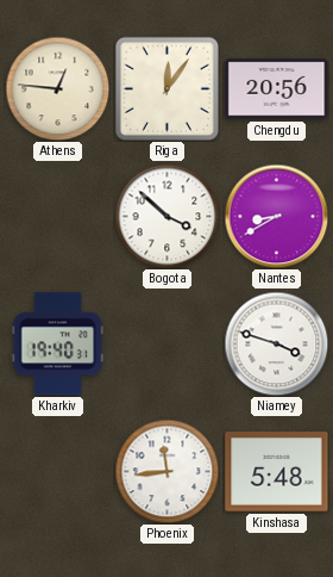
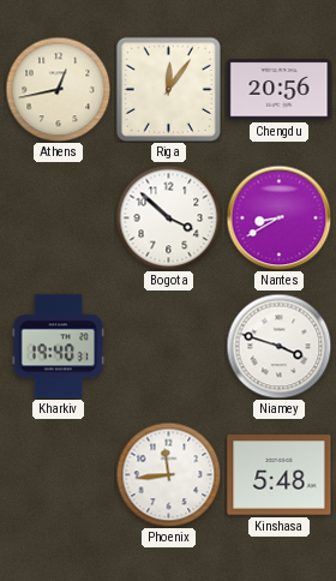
Athens: 12:46 -> 12:43
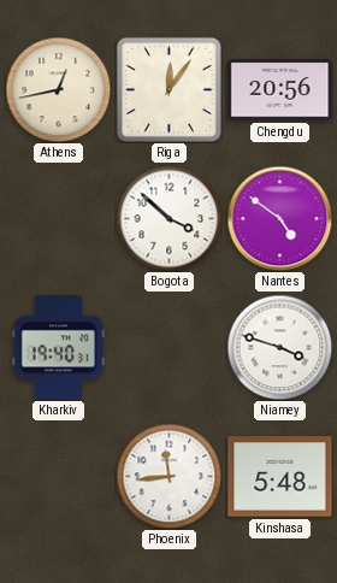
Nantes: 8:40 -> 4:51
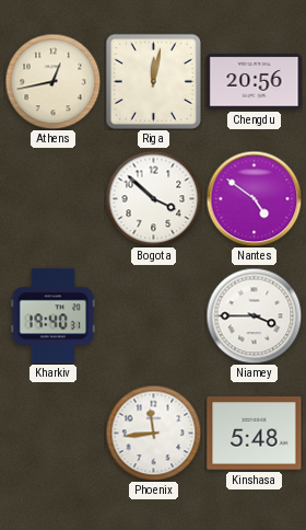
Riga: 12:06 -> 12:02
Niamey: 3:48 -> 3:45
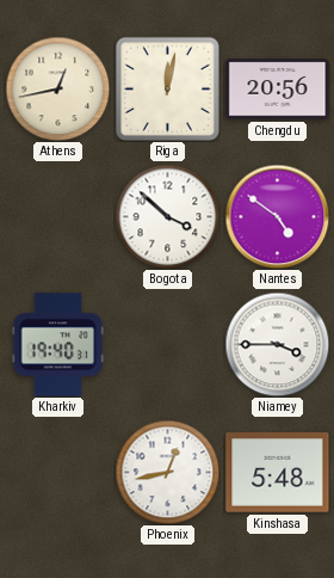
Phoenix: 11:44 -> 12:43
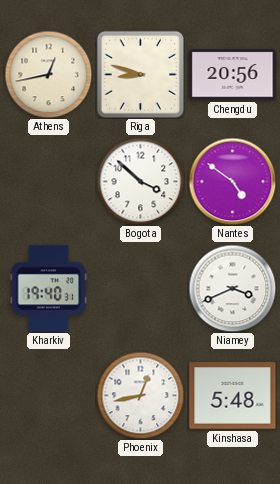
Riga: 12:02 -> 8:48
Niamey: 3:45 -> 3:41
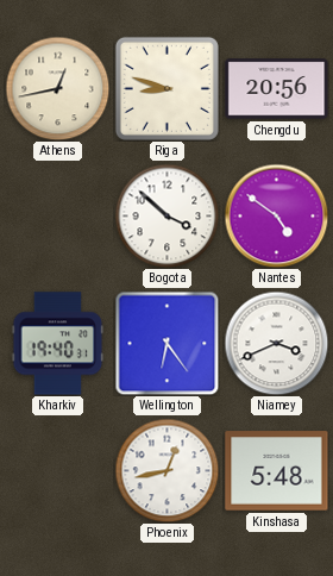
Wellington: none -> 6:24
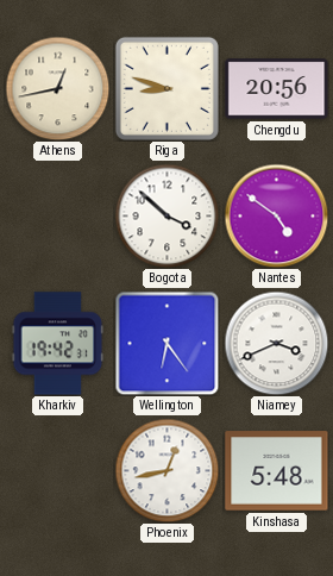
Kharkiv: 19:40 -> 19:42
